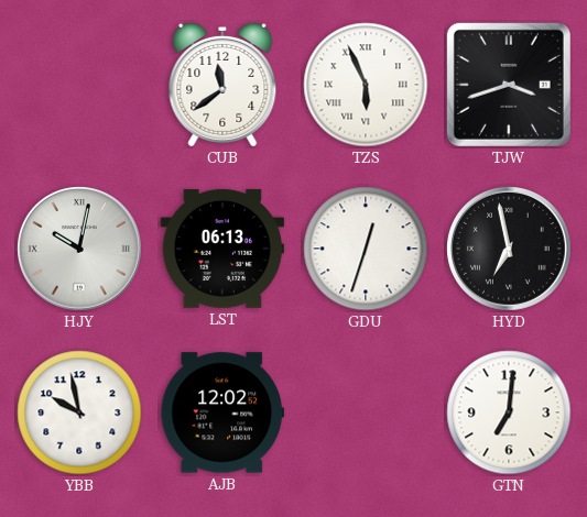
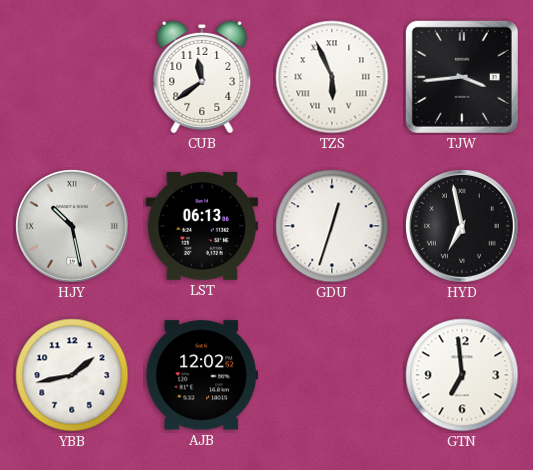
TJW: 3:42 -> 3:44
HJY: 10:02 -> 10:28
YBB: 9:58 -> 1:43
GTN: 7:01 -> 6:59
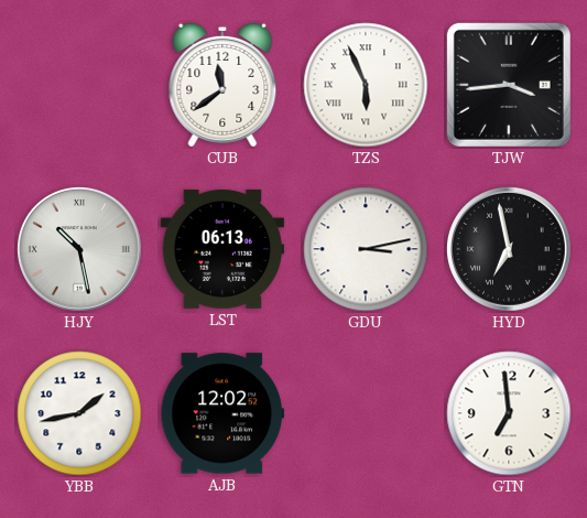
GDU: 12:33 -> 3:13
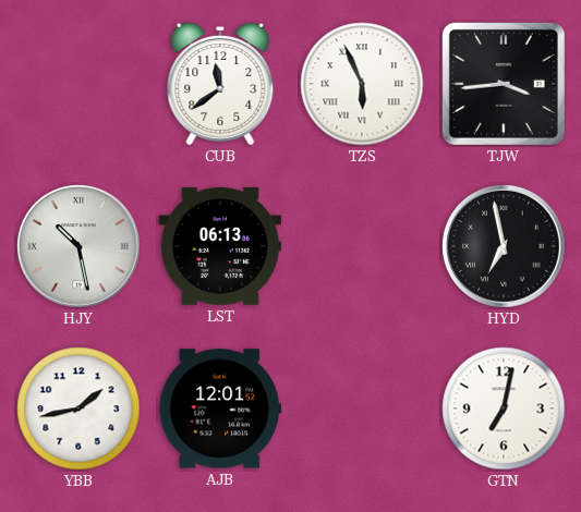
GDU: 3:13 -> none
AJB: 12:02 -> 12:01
GTN: 6:59 -> 7:02
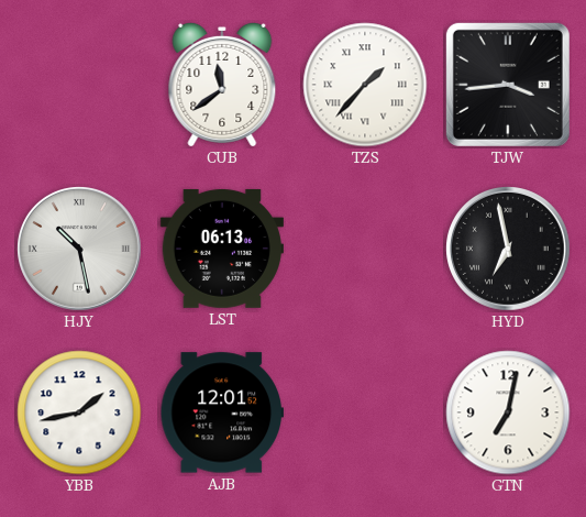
TZS: 5:56 -> 1:37
